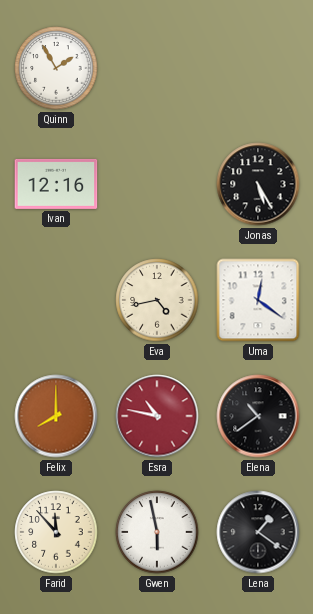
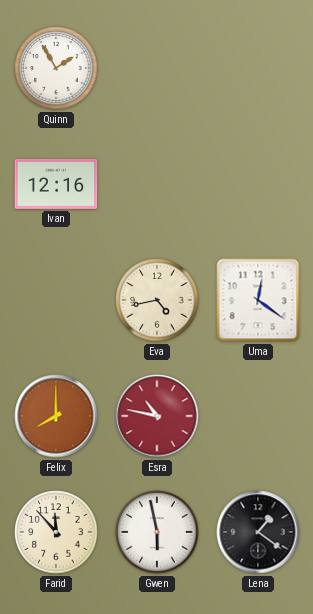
Jonas: 5:25 -> none
Elena: 10:39 -> none
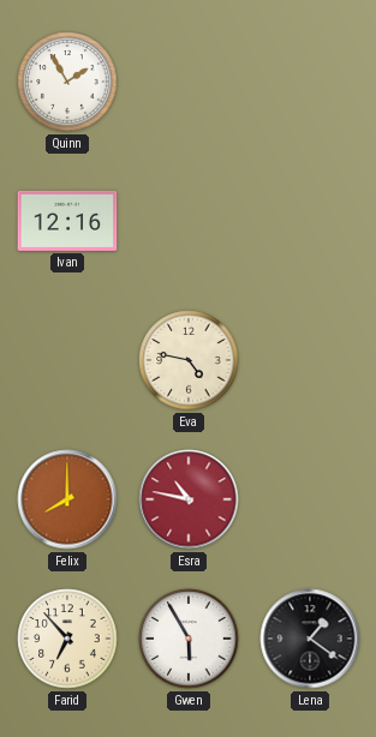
Eva: 4:43 -> 4:47
Uma: 12:21 -> none
Farid: 11:53 -> 6:53
Gwen: 5:58 -> 5:55
